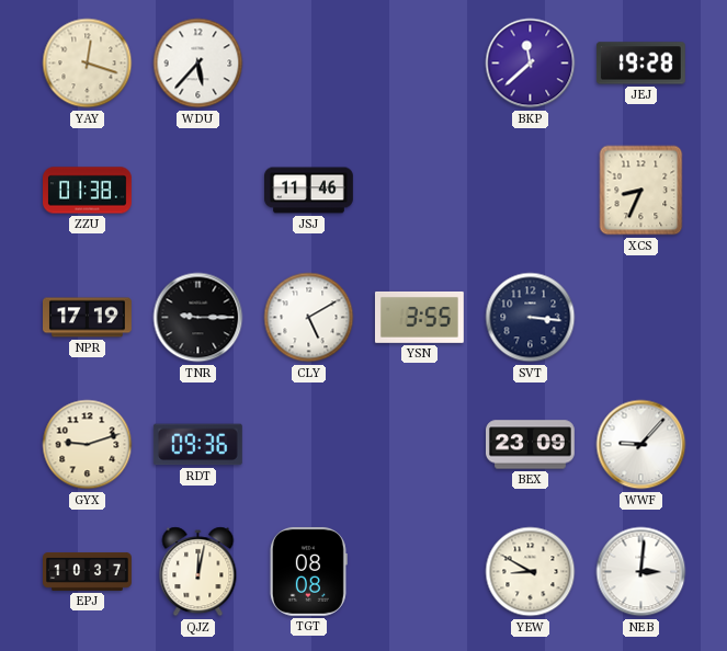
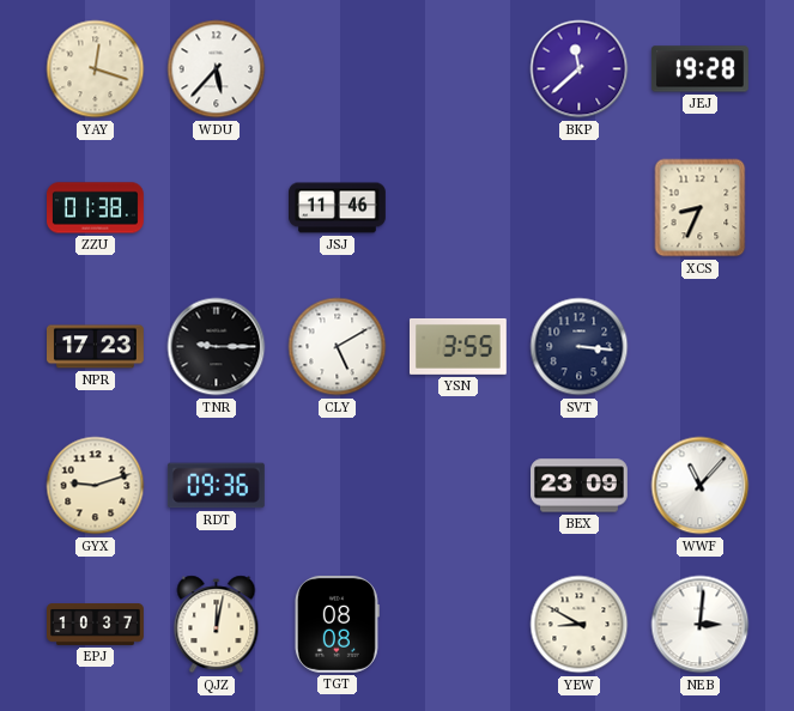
NPR: 17:19 -> 17:23
WWF: 9:07 -> 11:07
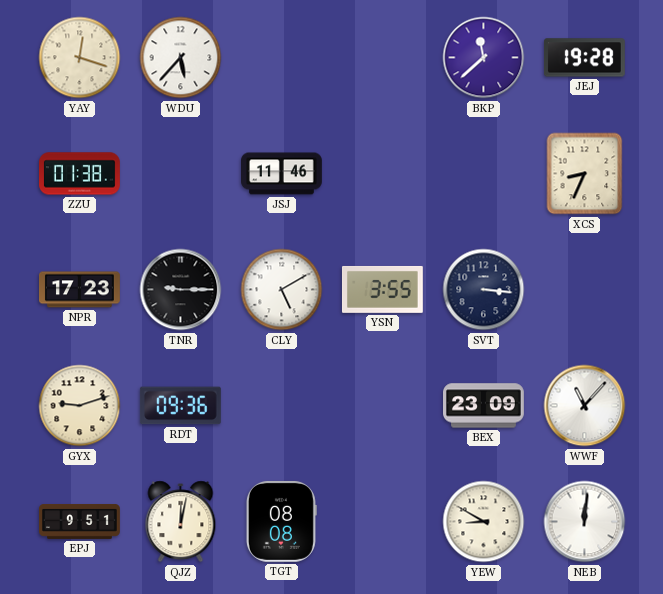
EPJ: 10:37 -> 9:51
NEB: 3:01 -> 12:01
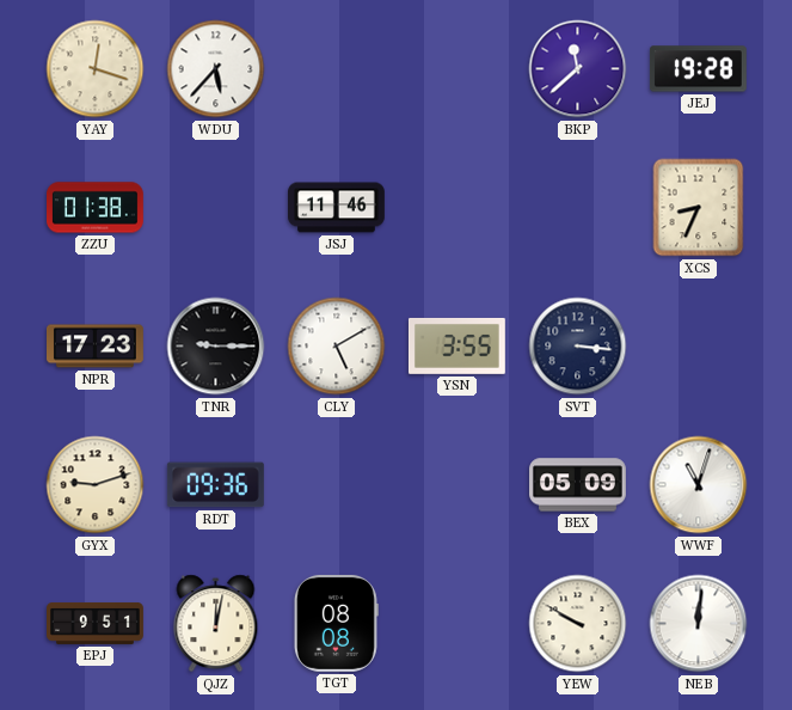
BEX: 23:09 -> 05:09
WWF: 11:07 -> 11:03
YEW: 8:50 -> 9:50
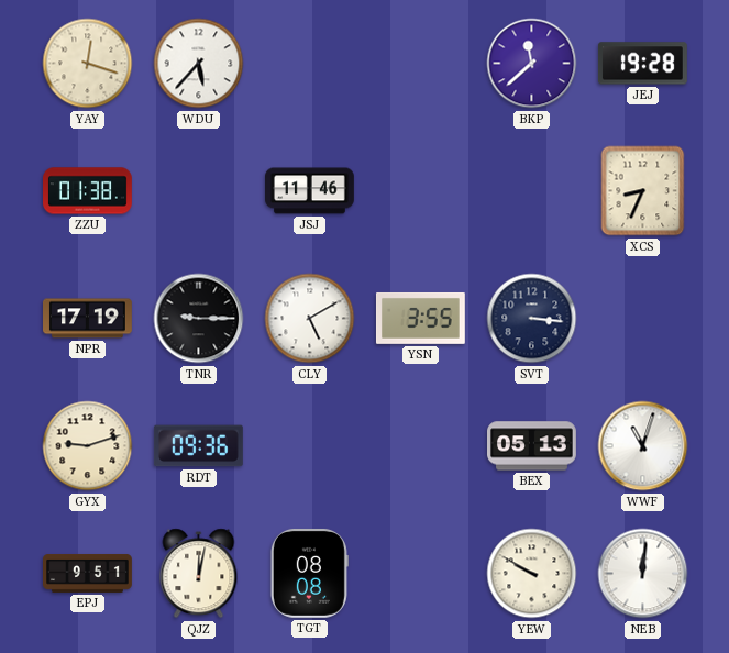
NPR: 17:23 -> 17:19
BEX: 05:09 -> 05:13
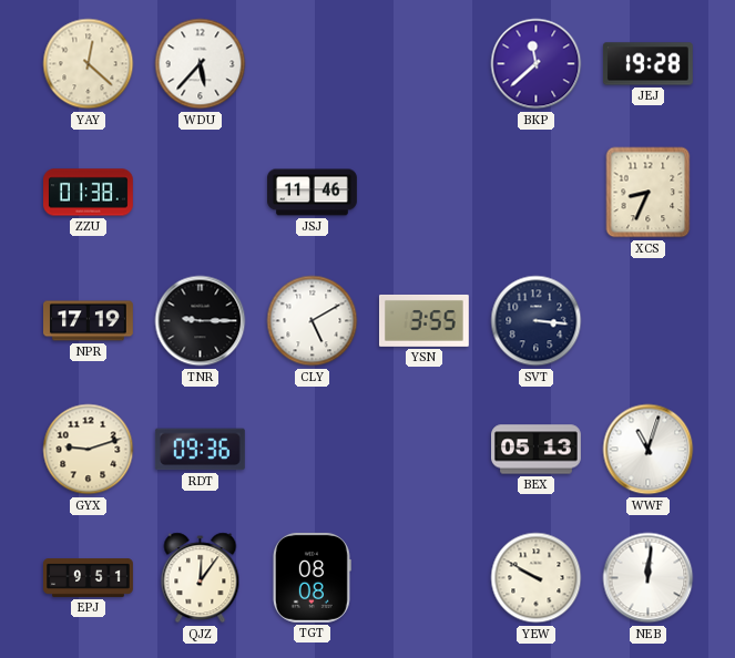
YAY: 12:18 -> 12:22
QJZ: 12:02 -> 12:06
